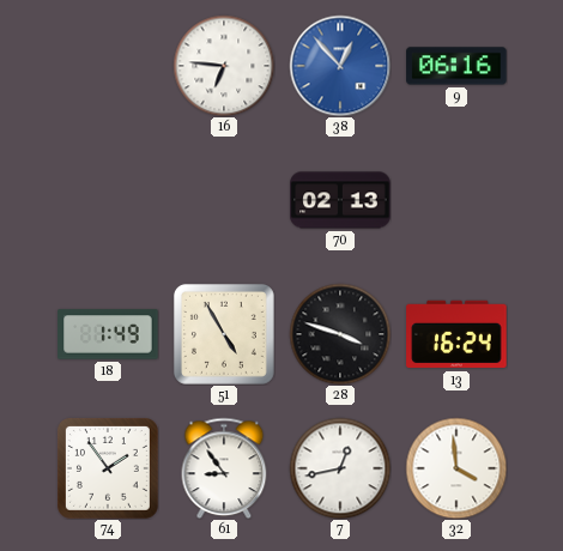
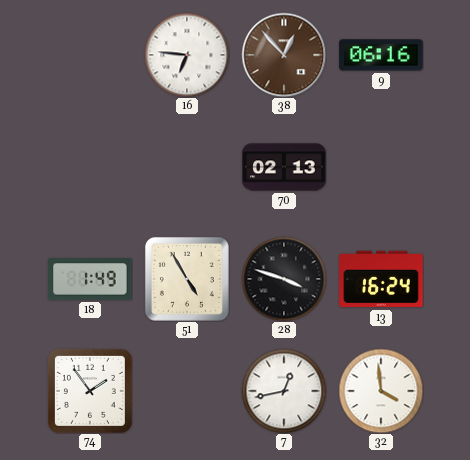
38 dial: blue -> brown
61: 8:54 -> none
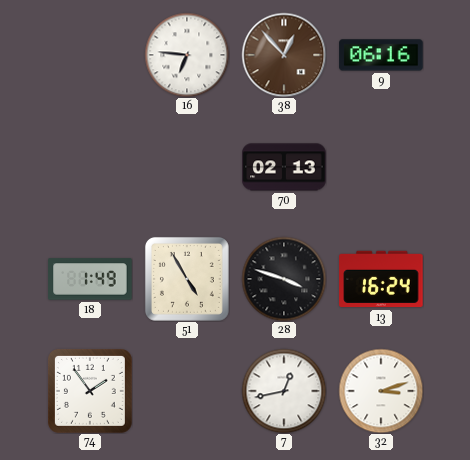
32: 3:59 -> 3:12
